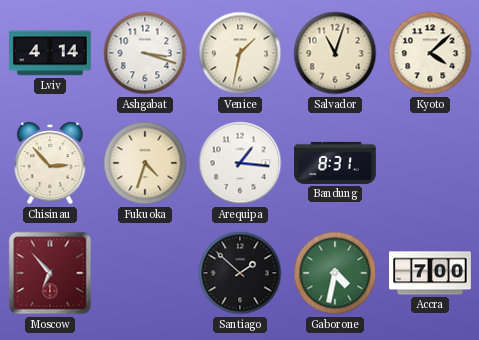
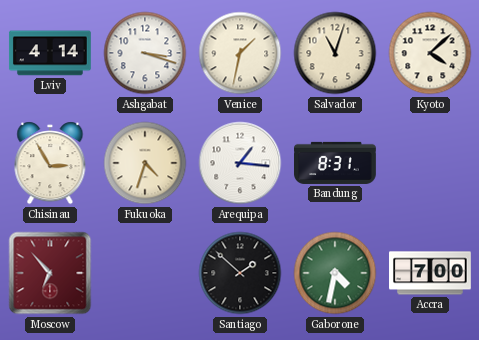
Chisinau: 2:53 -> 2:55
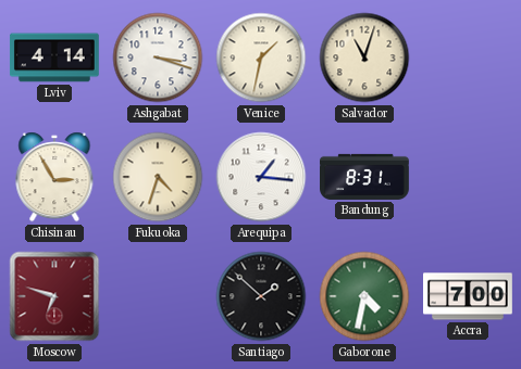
Kyoto: 4:08 -> none
Moscow: 6:53 -> 6:48
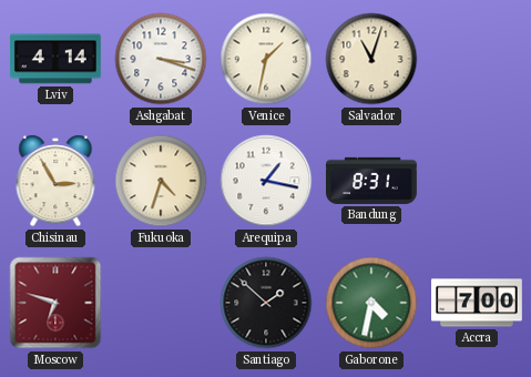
Arequipa: 1:16 -> 1:17
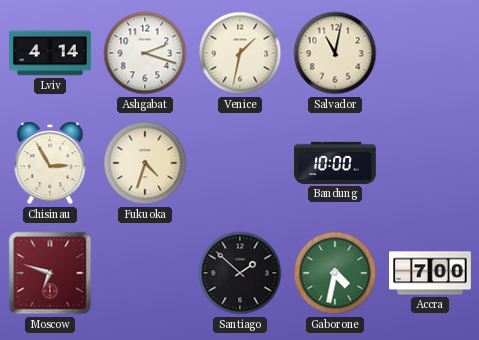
Ashgabat: 3:18 -> 2:18
Salvador: 11:03 -> 11:02
Arequipa: 1:17 -> none
Bandung: 8:31 -> 10:00
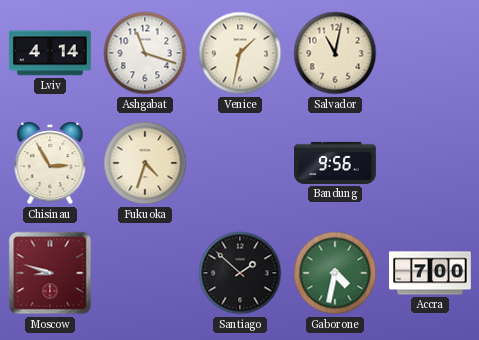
Ashgabat: 2:18 -> 11:18
Bandung: 10:00 -> 9:56
Moscow: 6:48 -> 8:48
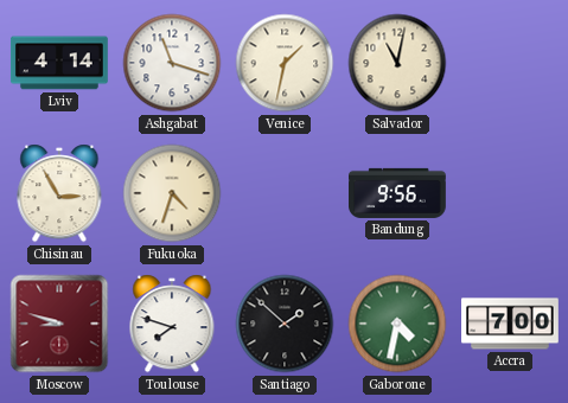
Toulouse: none -> 7:48
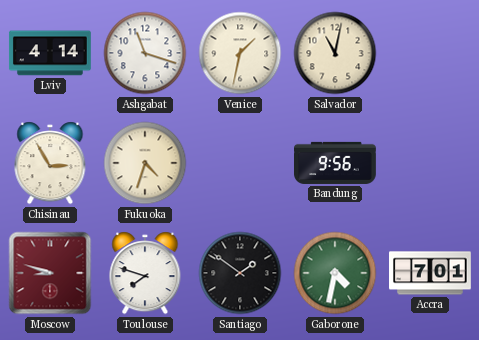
Santiago: 1:52 -> 1:51
Accra: 7:00 -> 7:01
